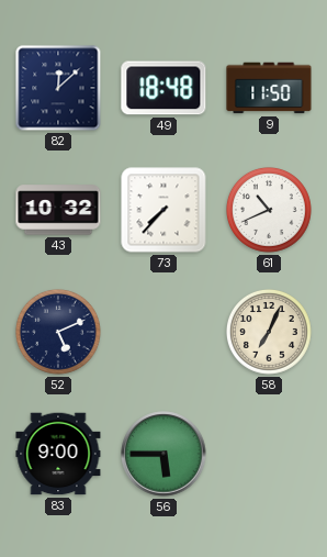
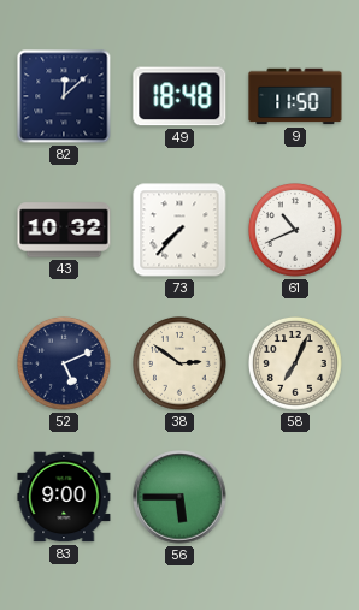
38: none -> 2:51
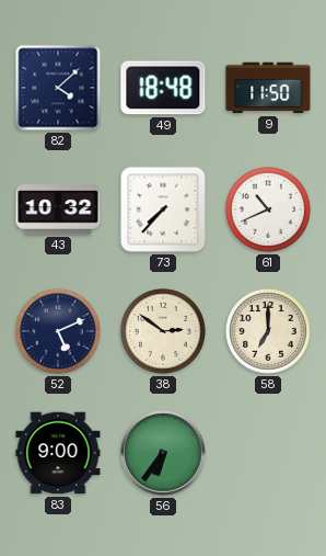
82: 12:08 -> 4:08
58: 7:04 -> 7:00
56: 5:45 -> 6:36
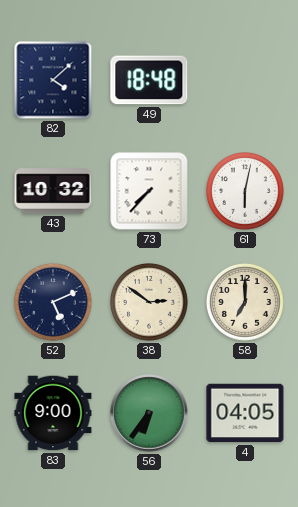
9: 11:50 -> none
61: 10:41 -> 6:02
4: none -> 04:05
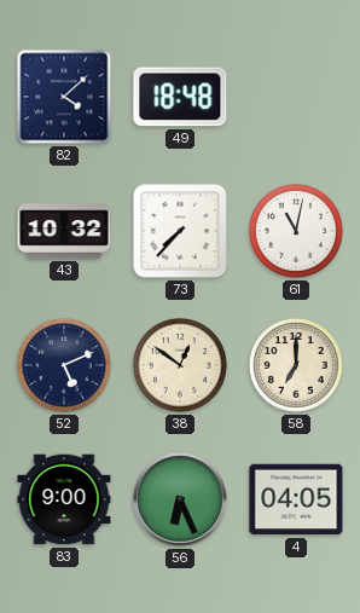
61: 6:02 -> 11:02
38: 2:51 -> 12:51
56: 6:36 -> 6:26
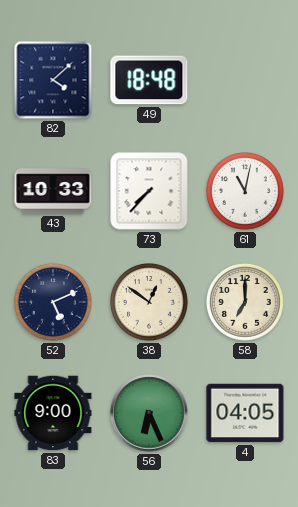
43: 10:32 -> 10:33
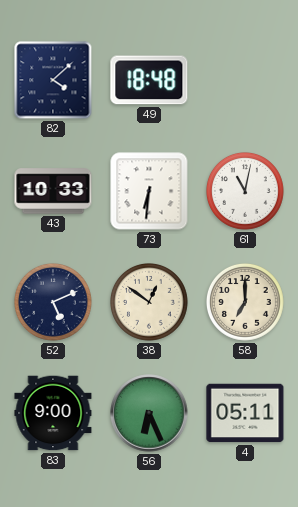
73: 7:37 -> 6:31
4: 04:05 -> 05:11
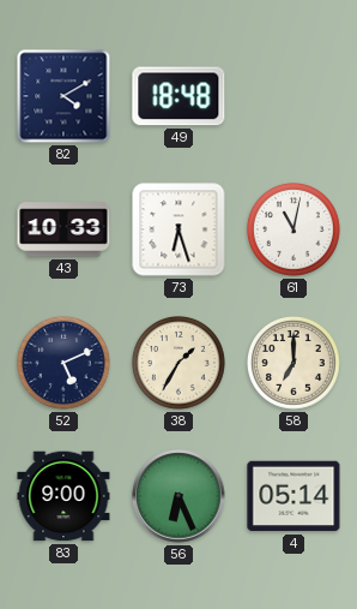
82: 4:08 -> 4:10
73: 6:31 -> 6:27
38: 12:51 -> 1:35
4: 05:11 -> 05:14
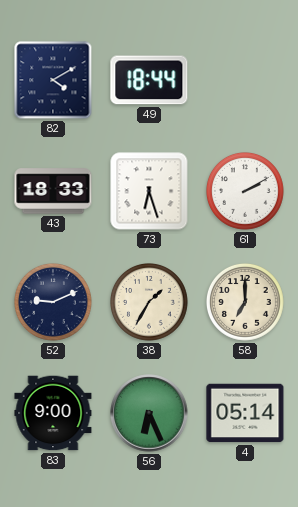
49: 18:48 -> 18:44
43: 10:33 -> 18:33
61: 11:02 -> 2:10
52: 5:11 -> 9:11
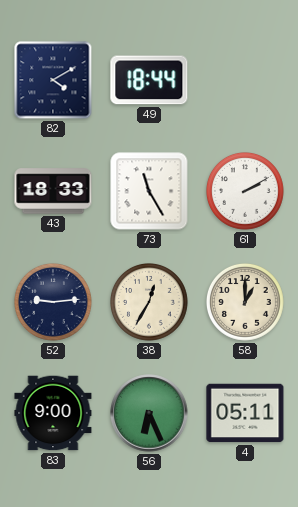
73: 6:27 -> 11:25
52: 9:11 -> 9:14
38: 1:35 -> 12:35
58: 7:00 -> 1:00
4: 05:14 -> 05:11
